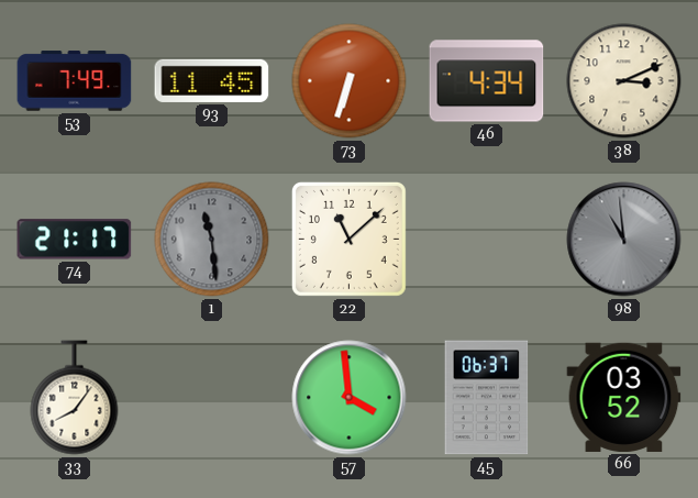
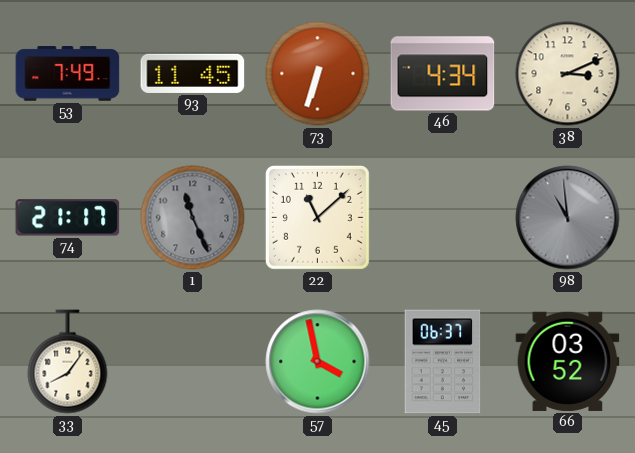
1: 11:29 -> 11:26
57: 3:59 -> 3:58
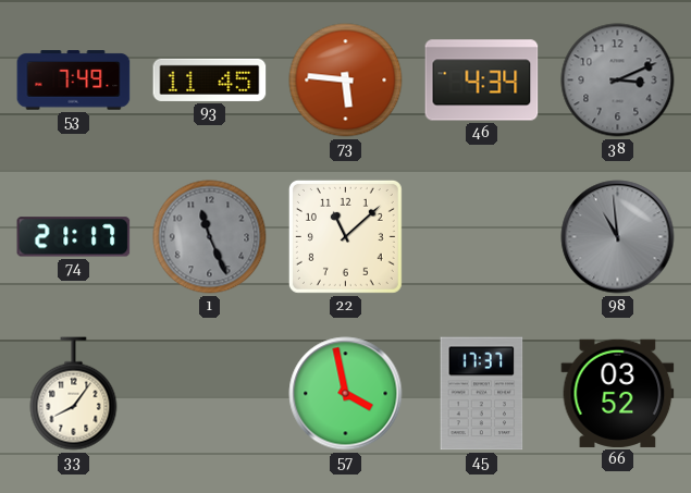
73: 6:33 -> 5:46
38 dial: cream -> grey
45: 06:37 -> 17:37
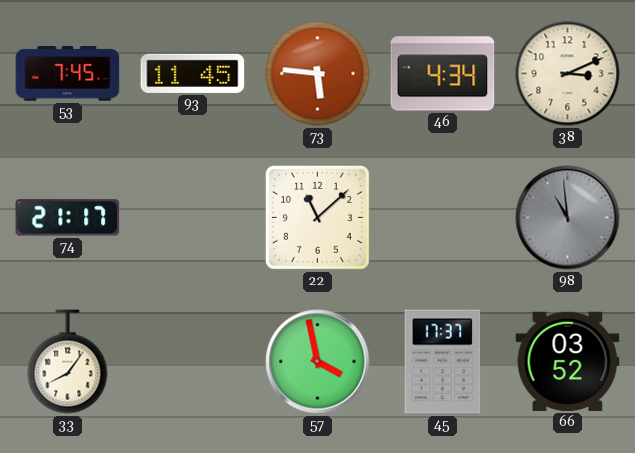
53: 7:49 -> 7:45
38 dial: grey -> cream
1: 11:26 -> none
